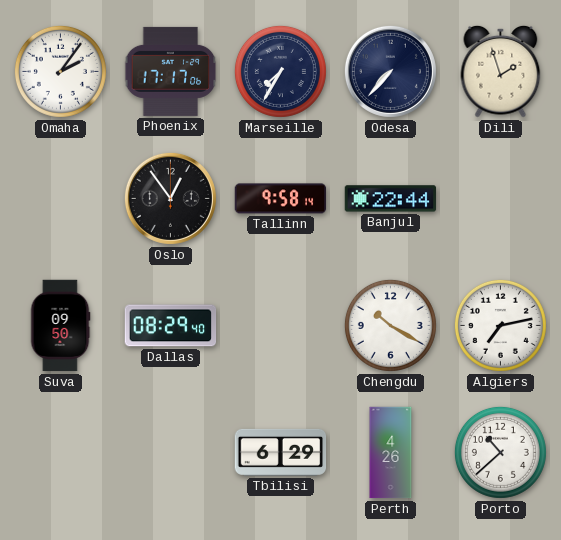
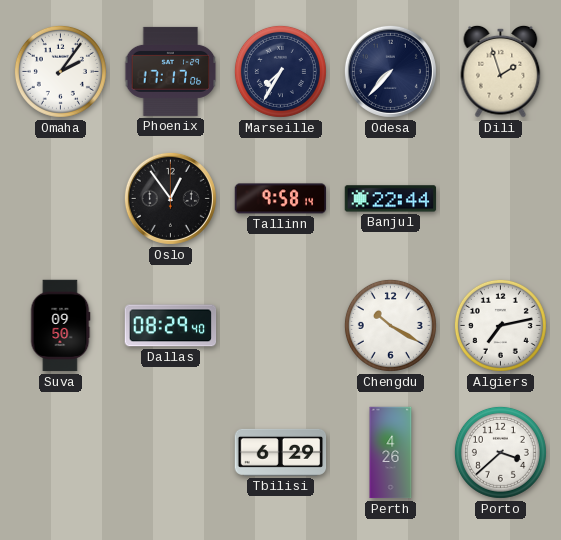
Porto: 10:38 -> 3:38
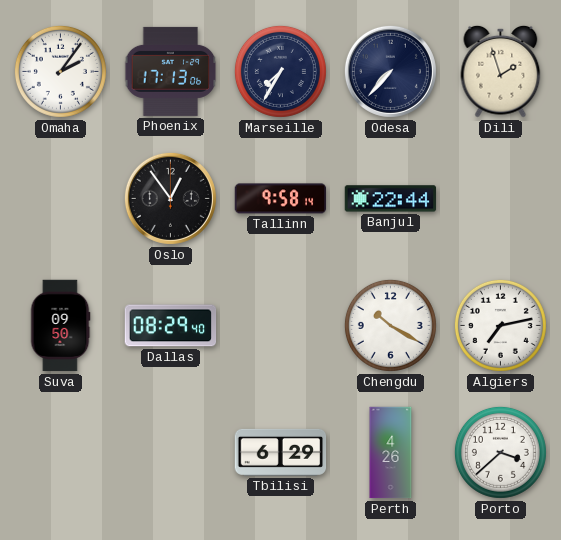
Phoenix: 17:17 -> 17:13
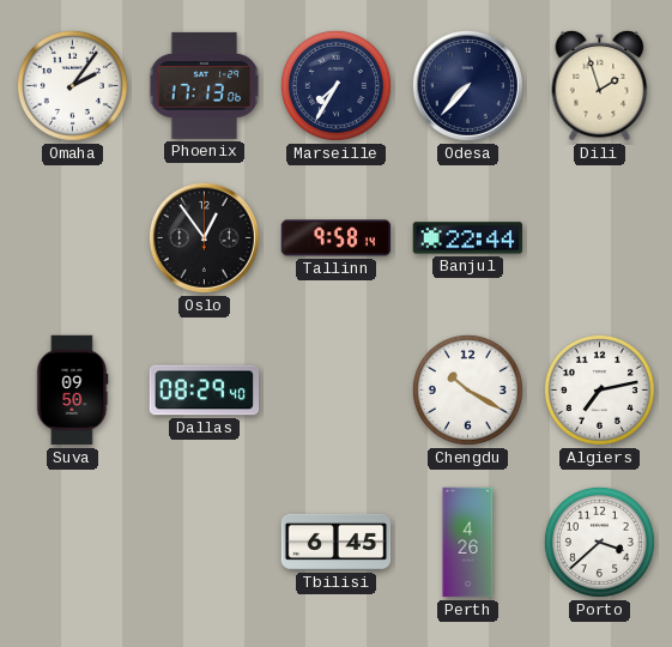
Tbilisi: 6:29 -> 6:45
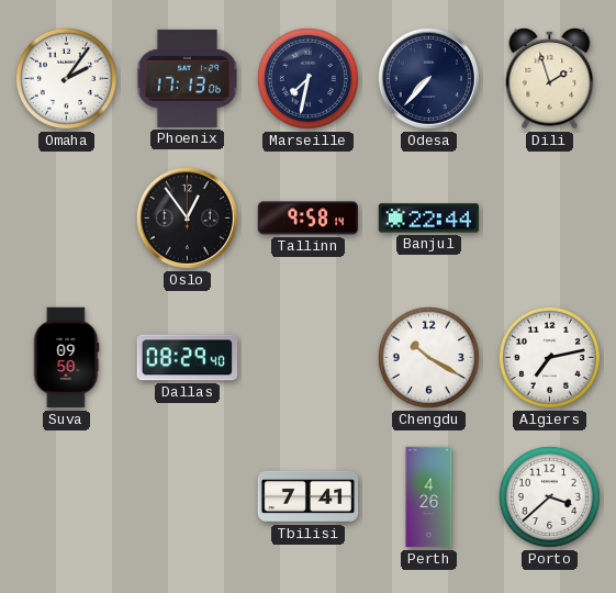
Marseille: 7:35 -> 7:32
Tbilisi: 6:45 -> 7:41
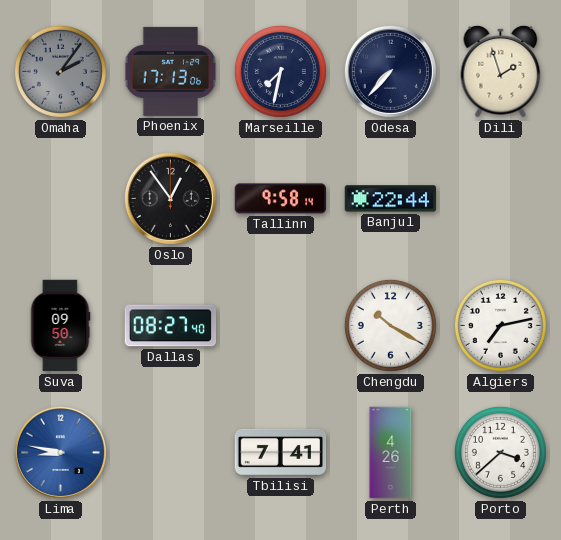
Omaha dial: white -> grey
Dallas: 08:29 -> 08:27
Lima: none -> 8:47
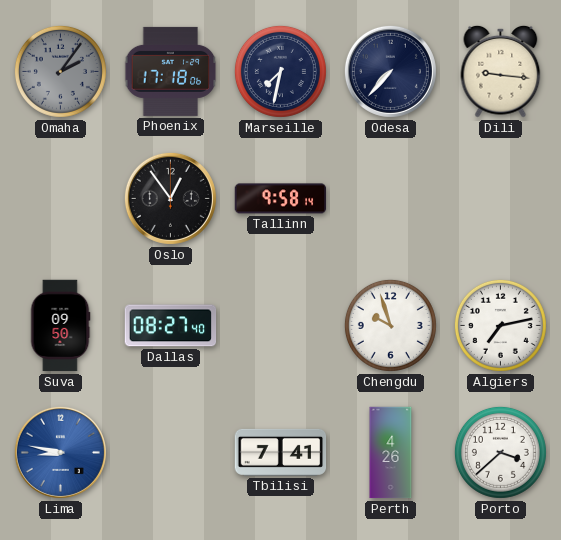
Phoenix: 17:13 -> 17:18
Dili: 1:57 -> 9:16
Banjul: 22:44 -> none
Chengdu: 10:20 -> 9:57
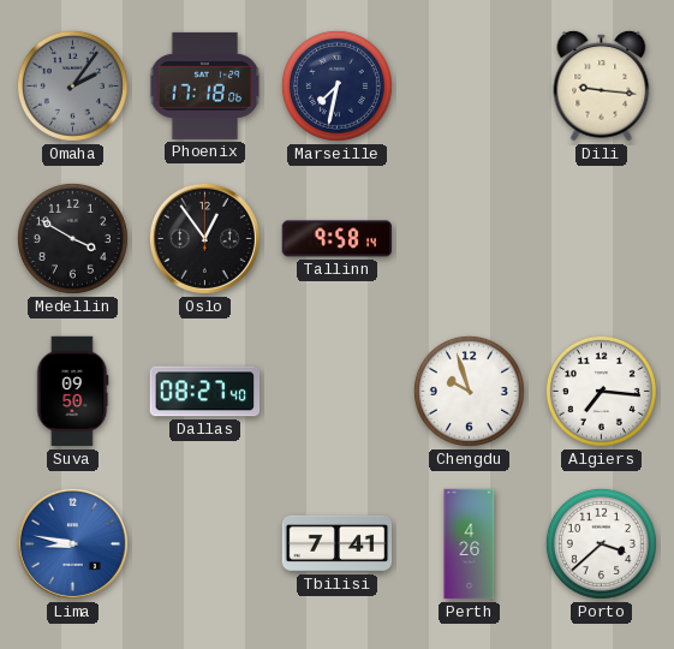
Odesa: 7:37 -> none
Medellin: none -> 3:50
Algiers: 7:13 -> 7:16
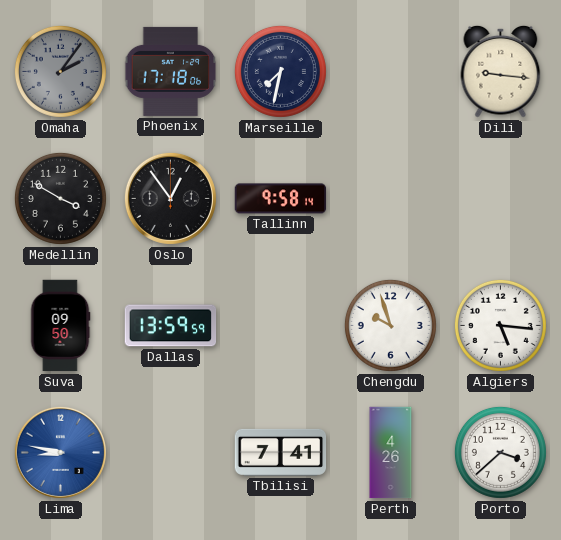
Dallas: 08:27 -> 13:59
Algiers: 7:16 -> 5:16
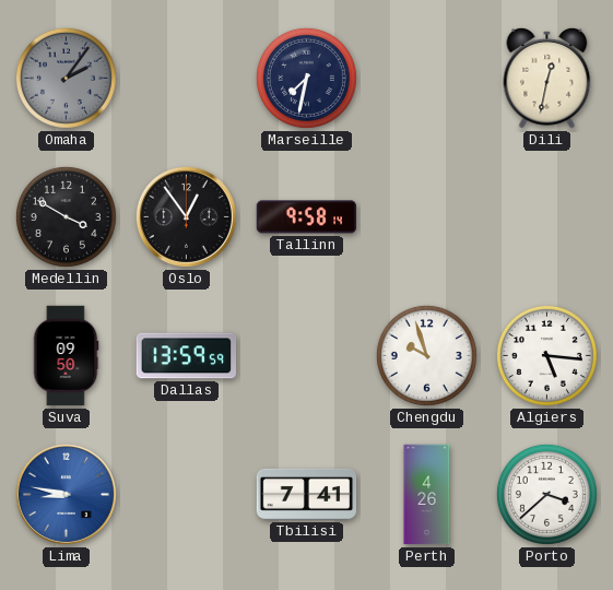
Phoenix: 17:18 -> none
Dili: 9:16 -> 12:32
